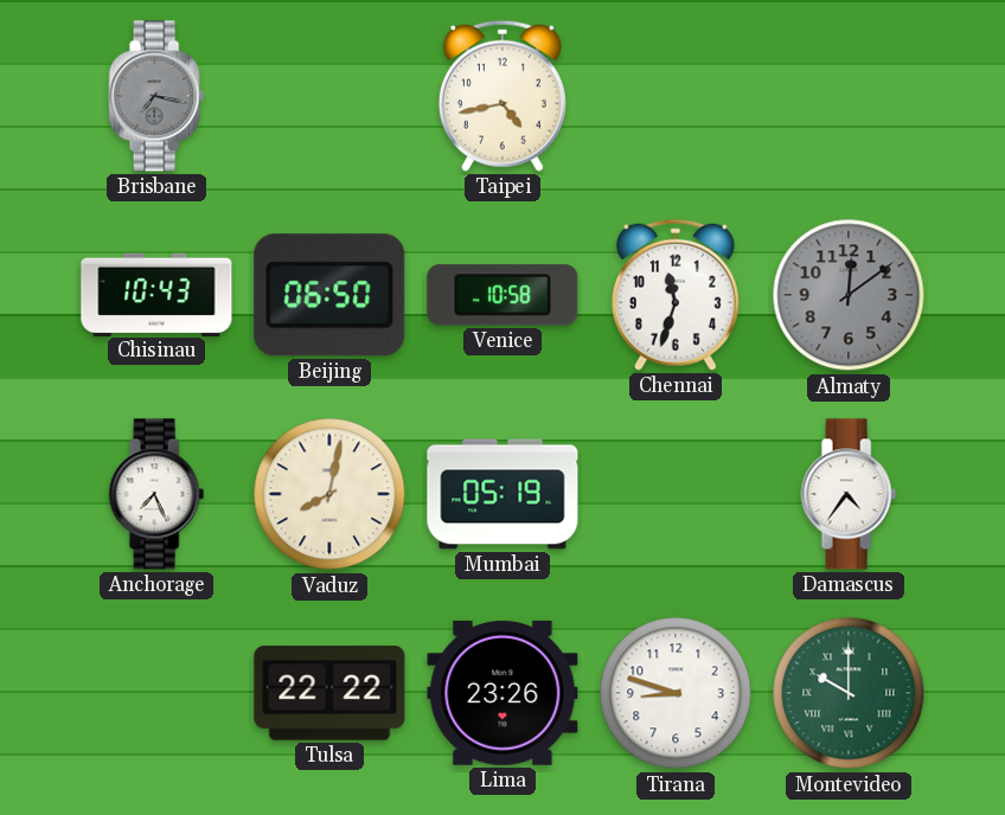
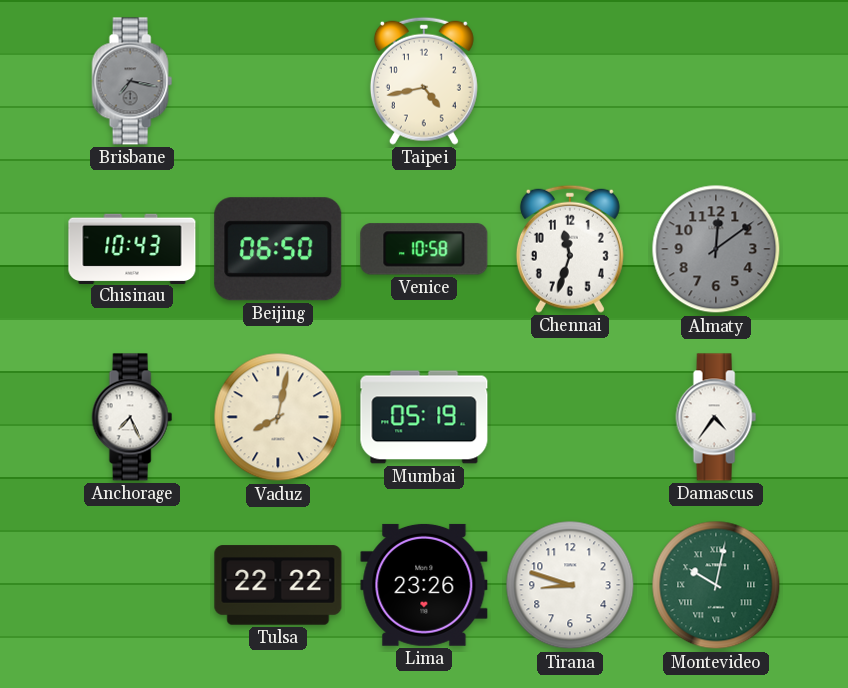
Montevideo: 10:00 -> 10:02
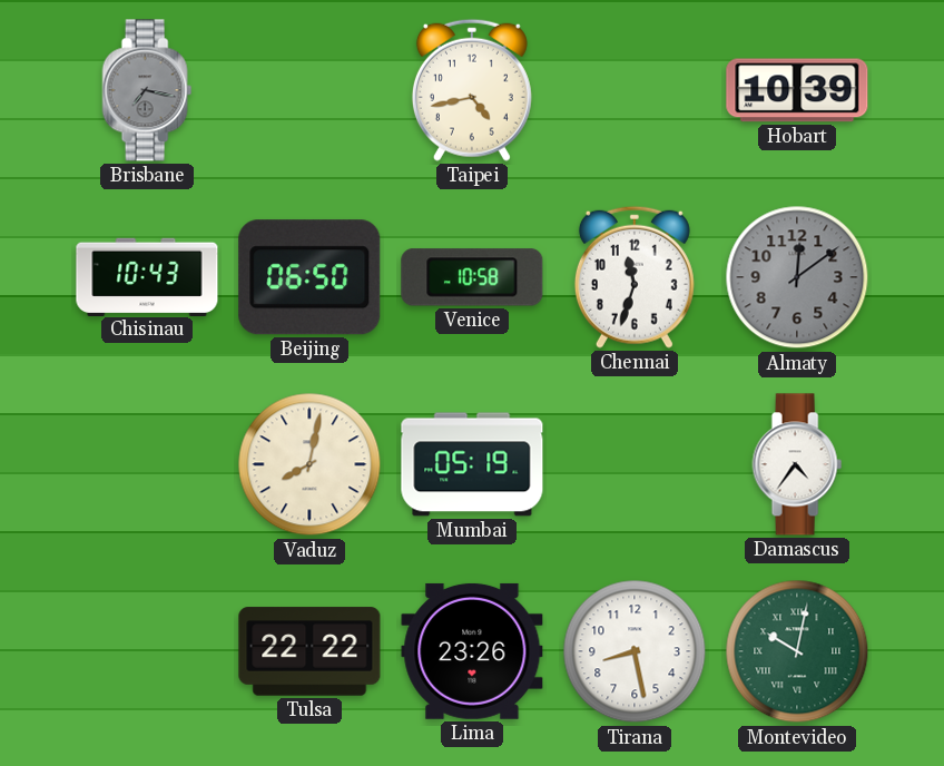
Hobart: none -> 10:39
Anchorage: 7:26 -> none
Tirana: 8:48 -> 8:28
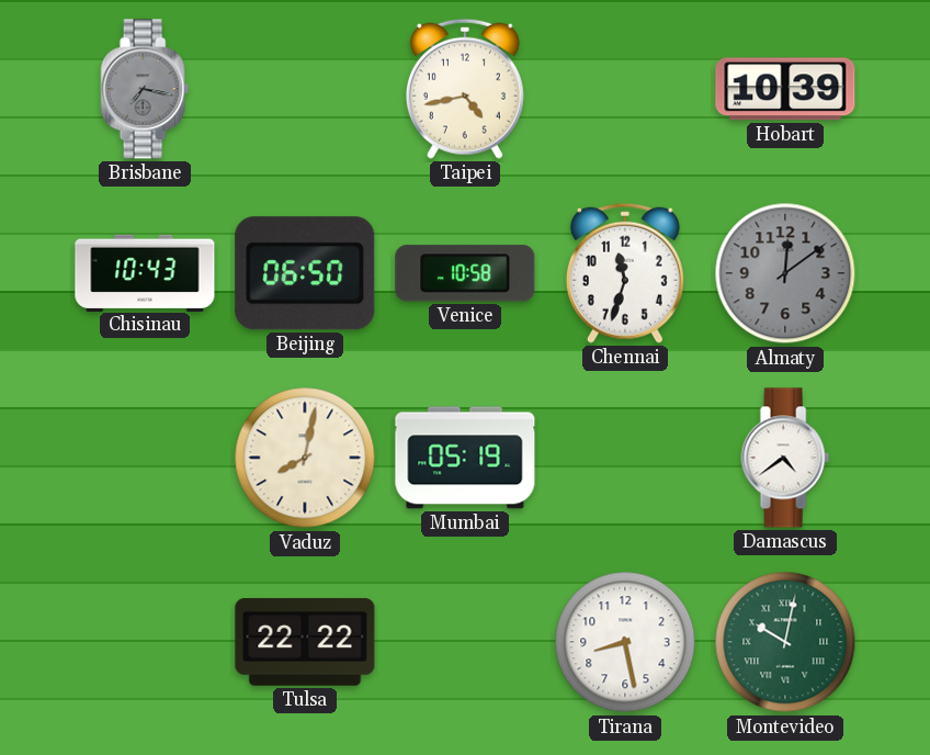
Damascus: 4:36 -> 4:39
Lima: 23:26 -> none
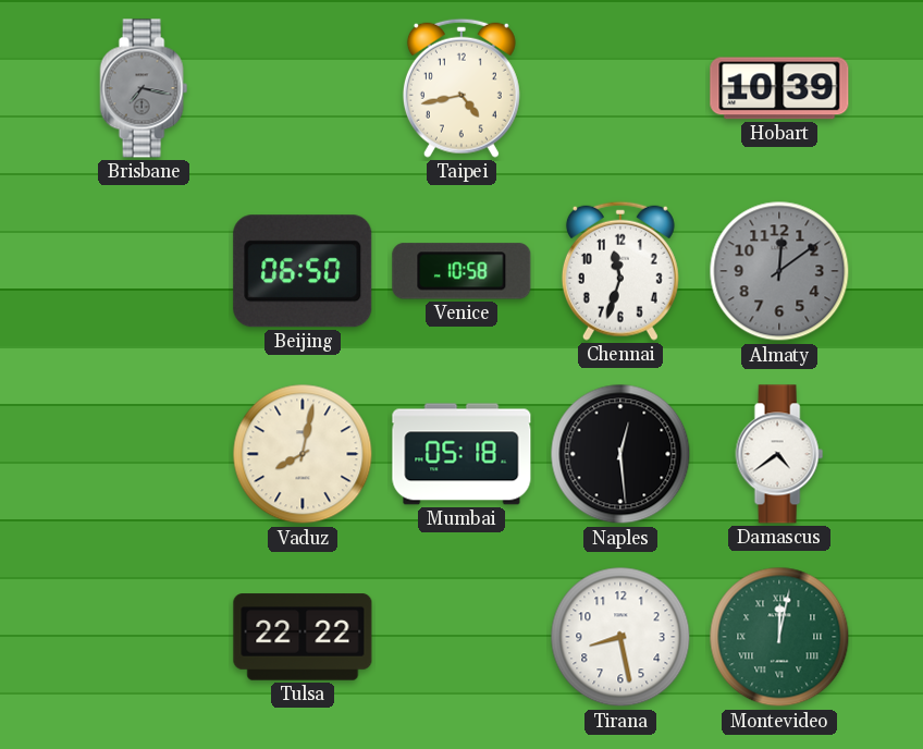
Chisinau: 10:43 -> none
Mumbai: 05:19 -> 05:18
Naples: none -> 12:29
Montevideo: 10:02 -> 12:02
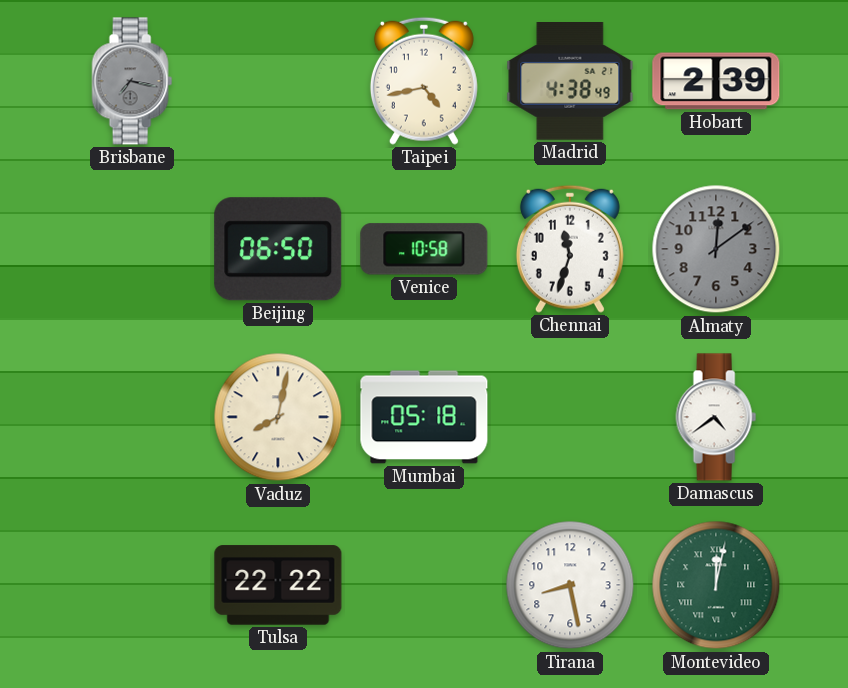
Madrid: none -> 4:38
Hobart: 10:39 -> 2:39
Naples: 12:29 -> none
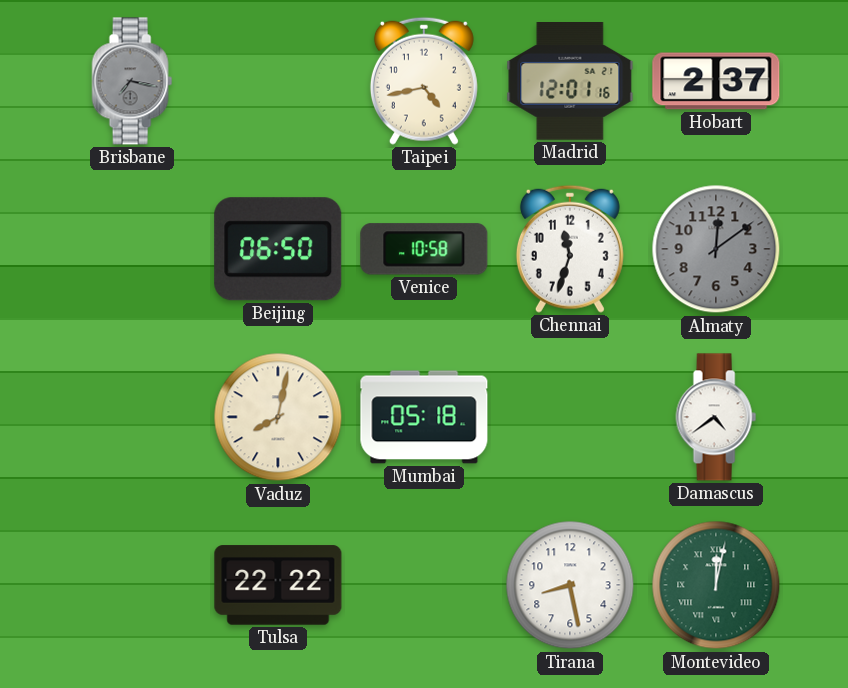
Madrid: 4:38 -> 12:01
Hobart: 2:39 -> 2:37
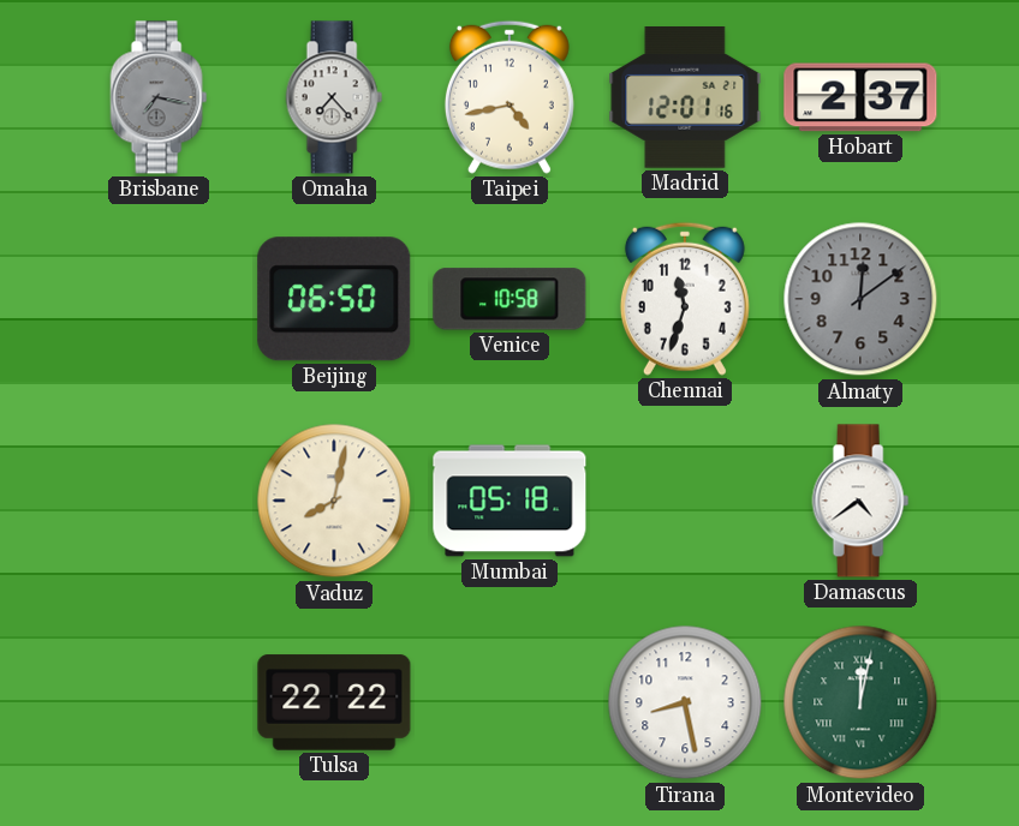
Omaha: none -> 7:23
